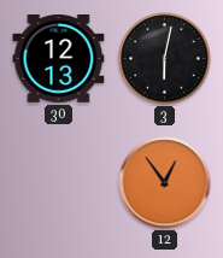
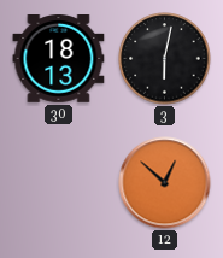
30: 12:13 -> 18:13
12: 12:54 -> 12:52
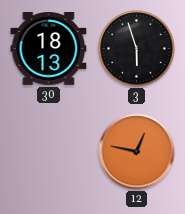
3: 6:02 -> 5:57
12: 12:52 -> 12:47
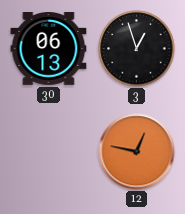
30: 18:13 -> 06:13
3: 5:57 -> 12:57
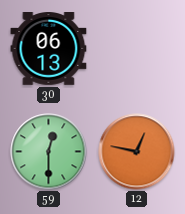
3: 12:57 -> none
59: none -> 12:30
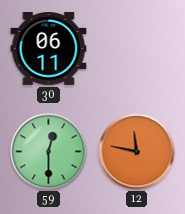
30: 06:13 -> 06:11
12: 12:47 -> 11:47
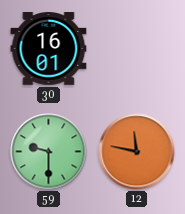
30: 06:11 -> 16:01
59: 12:30 -> 9:30
